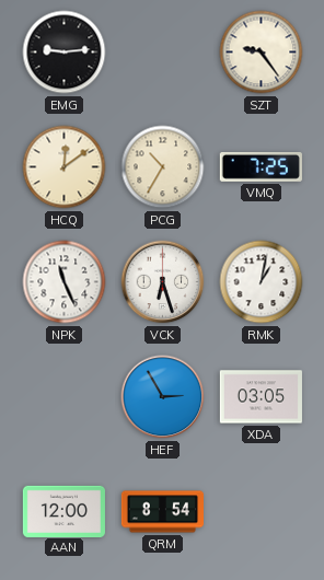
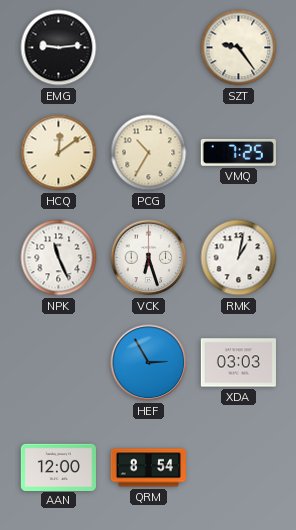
XDA: 03:05 -> 03:03
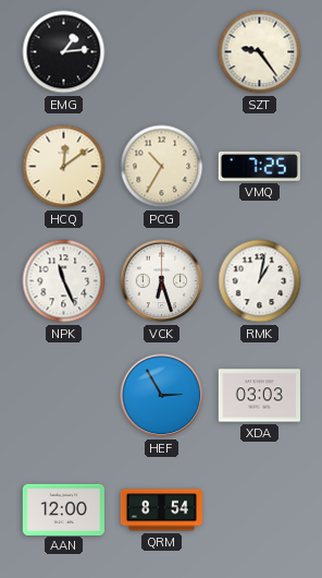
EMG: 9:14 -> 1:14
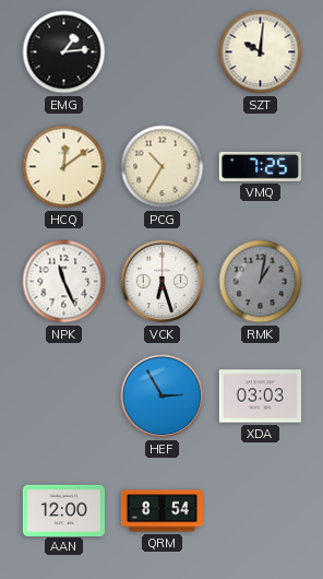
SZT: 9:24 -> 10:01
RMK dial: white -> grey
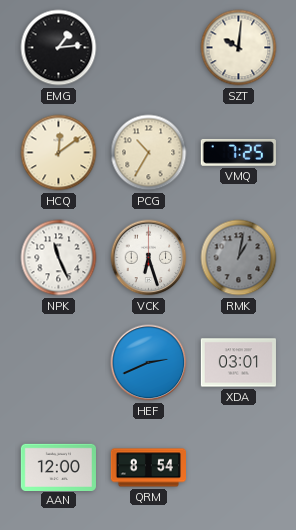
HEF: 2:55 -> 2:41
XDA: 03:03 -> 03:01
